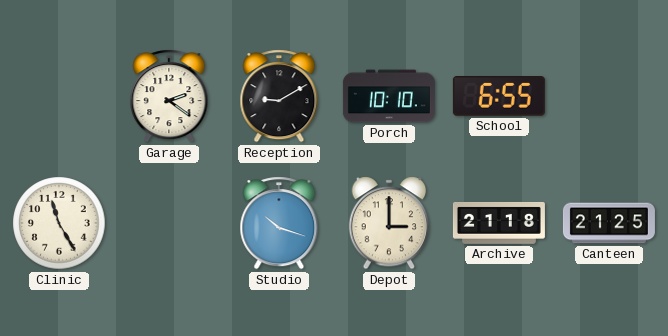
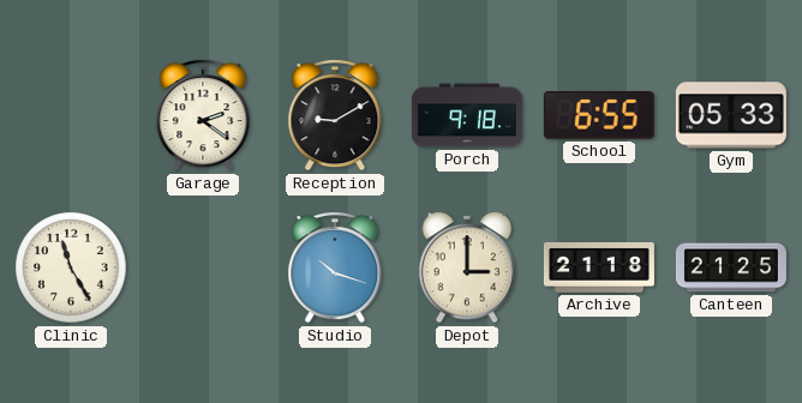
Porch: 10:10 -> 9:18
Gym: none -> 05:33
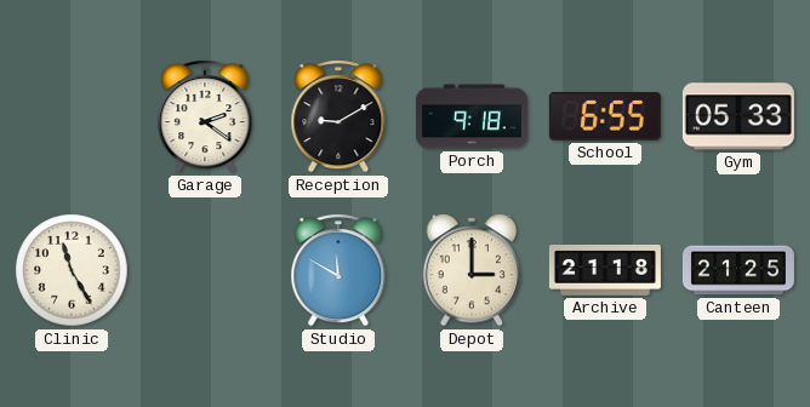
Studio: 10:18 -> 11:50
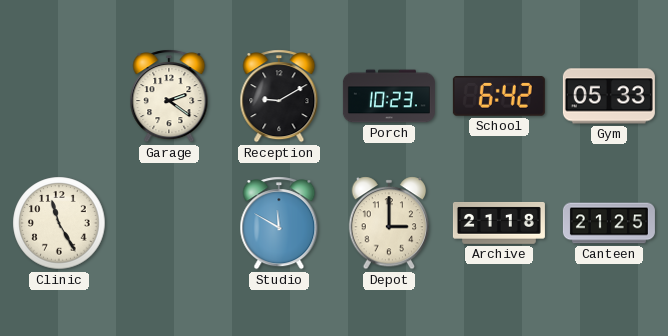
Porch: 9:18 -> 10:23
School: 6:55 -> 6:42
